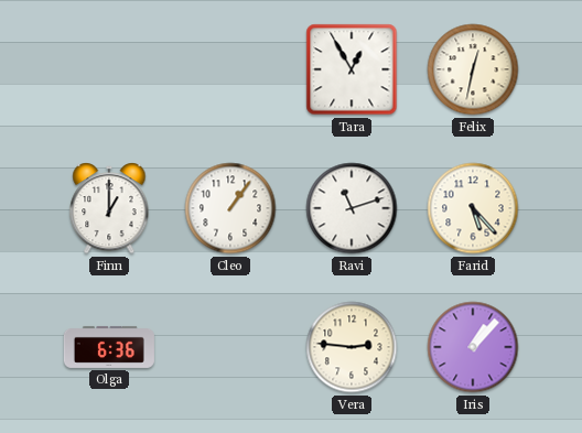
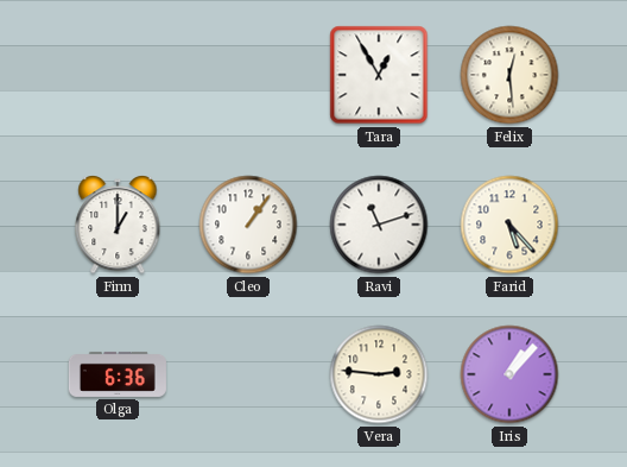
Felix: 12:32 -> 12:29
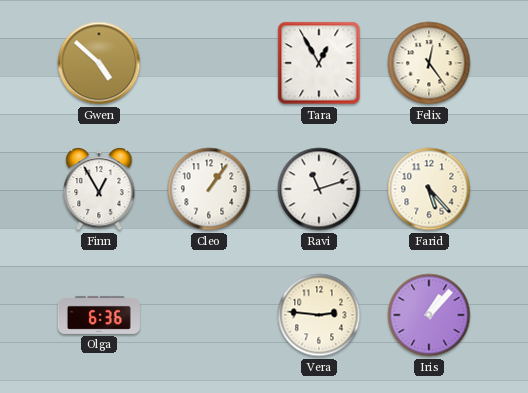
Gwen: none -> 4:52
Felix: 12:29 -> 12:24
Finn: 1:00 -> 12:55
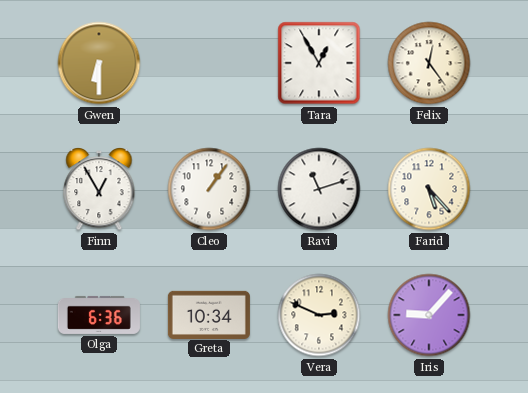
Gwen: 4:52 -> 6:30
Greta: none -> 10:34
Vera: 2:46 -> 2:49
Iris: 1:07 -> 9:07
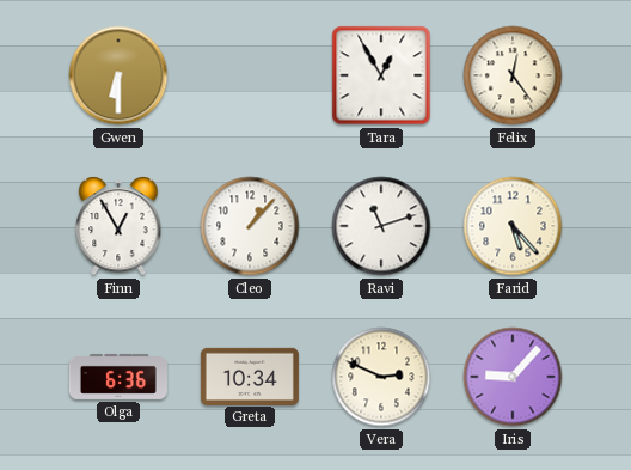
Cleo: 1:06 -> 1:07
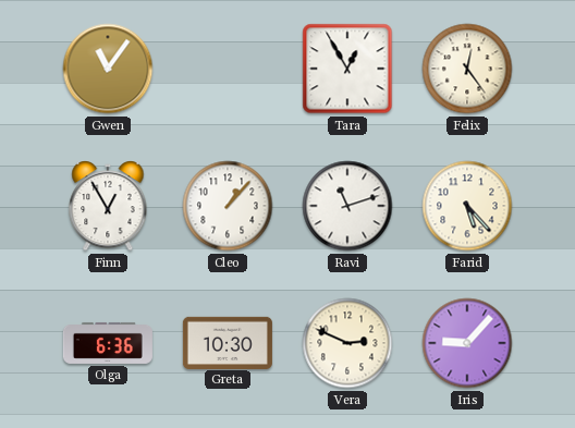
Gwen: 6:30 -> 11:06
Greta: 10:34 -> 10:30
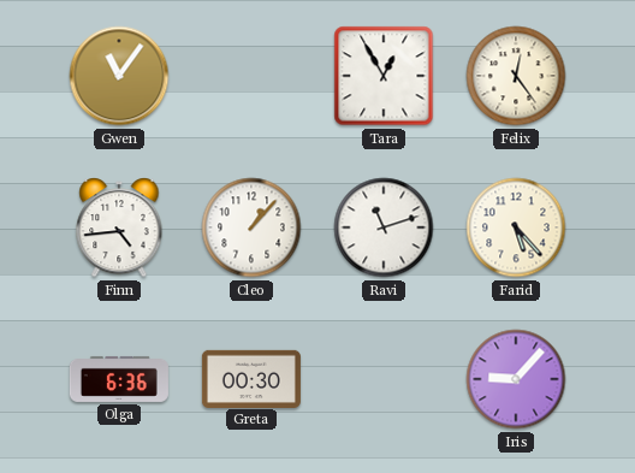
Finn: 12:55 -> 4:44
Greta: 10:30 -> 00:30
Vera: 2:49 -> none
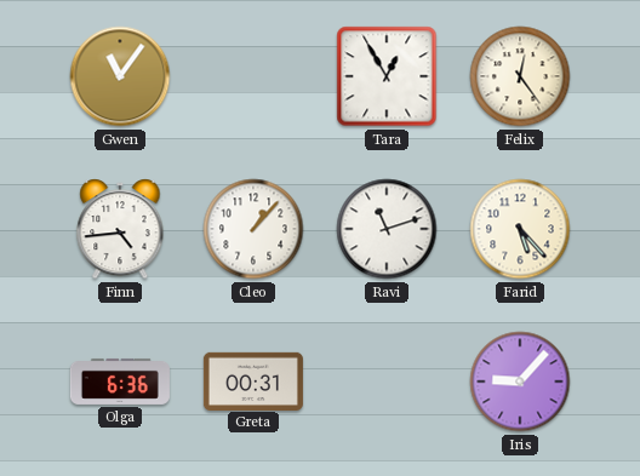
Greta: 00:30 -> 00:31
